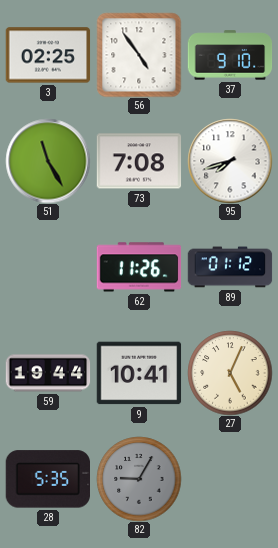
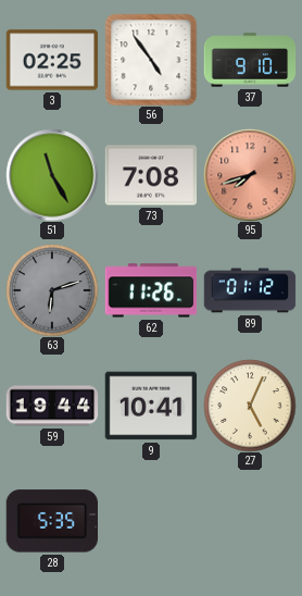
95 dial: white -> salmon
63: none -> 6:12
82: 9:05 -> none
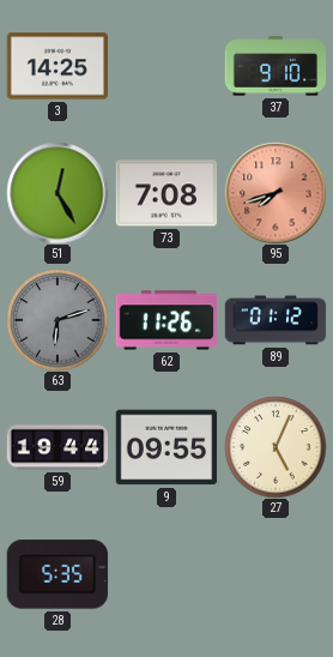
3: 02:25 -> 14:25
56: 4:54 -> none
51: 11:25 -> 12:25
9: 10:41 -> 09:55
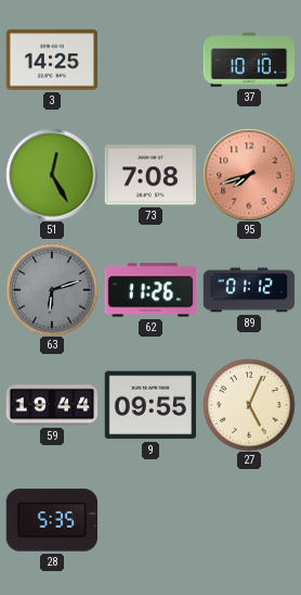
37: 9:10 -> 10:10
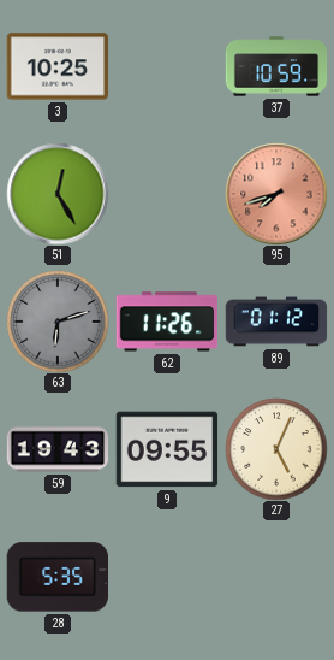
3: 14:25 -> 10:25
37: 10:10 -> 10:59
73: 7:08 -> none
59: 19:44 -> 19:43
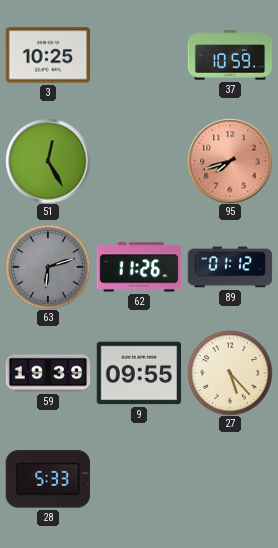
59: 19:43 -> 19:39
27: 5:04 -> 5:23
28: 5:35 -> 5:33
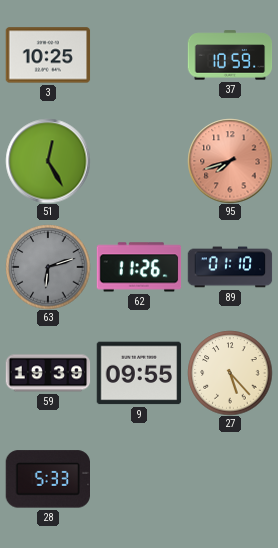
89: 01:12 -> 01:10
